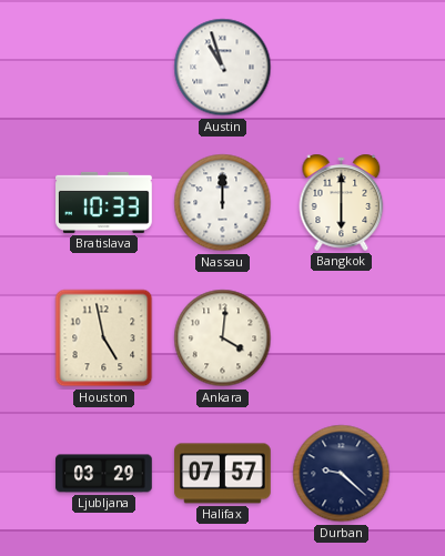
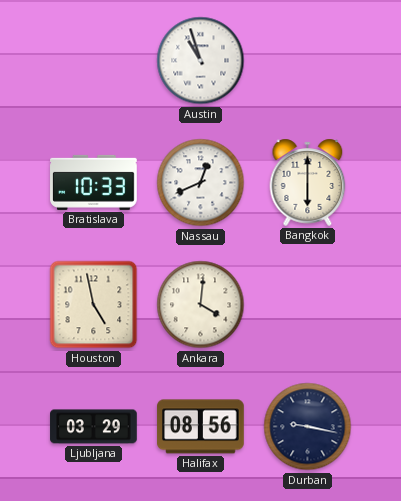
Nassau: 12:00 -> 12:41
Halifax: 07:57 -> 08:56
Durban: 9:22 -> 9:17
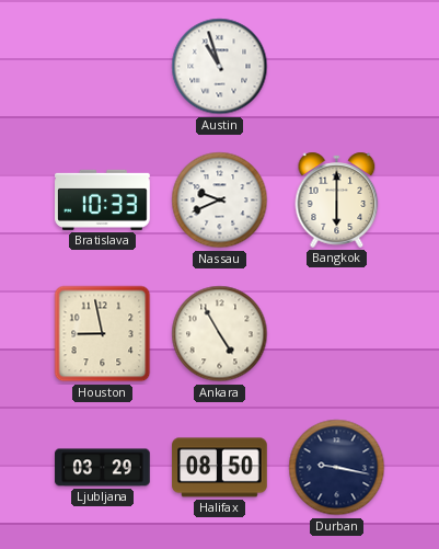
Nassau: 12:41 -> 9:41
Houston: 4:58 -> 8:58
Ankara: 4:01 -> 4:55
Halifax: 08:56 -> 08:50
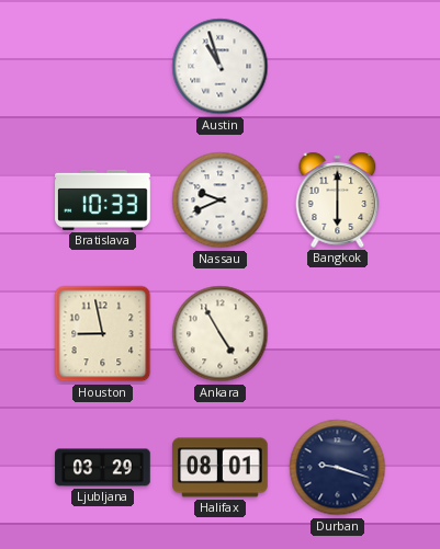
Halifax: 08:50 -> 08:01
Durban: 9:17 -> 9:18
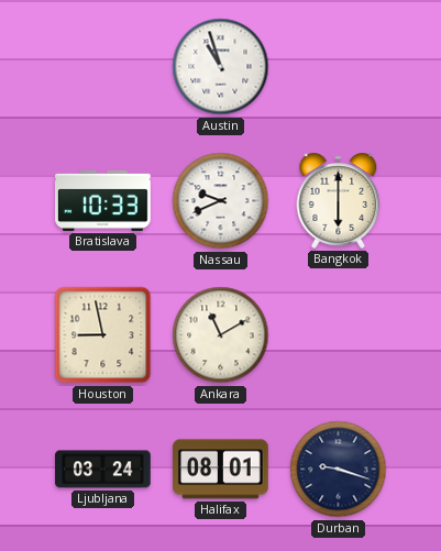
Ankara: 4:55 -> 11:10
Ljubljana: 03:29 -> 03:24
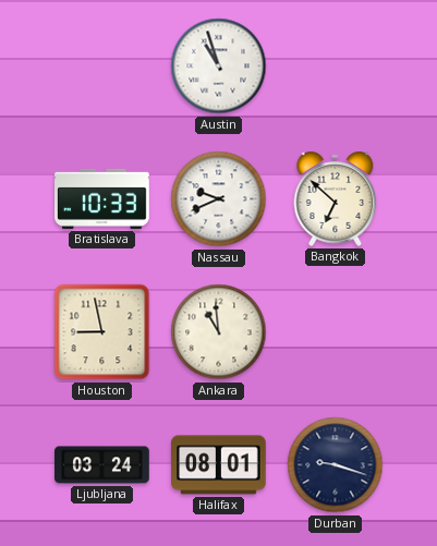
Bangkok: 6:00 -> 6:52
Ankara: 11:10 -> 10:59
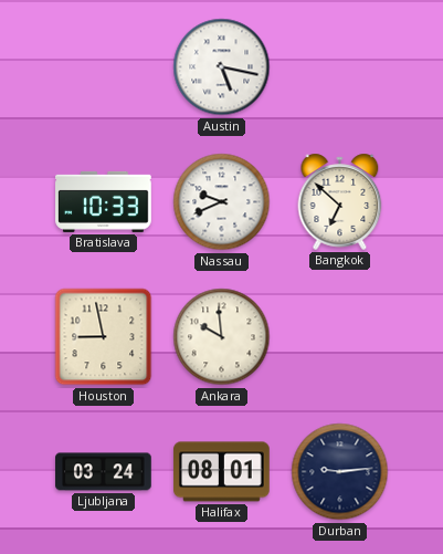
Austin: 10:57 -> 5:17
Ankara: 10:59 -> 9:59
Durban: 9:18 -> 9:14
